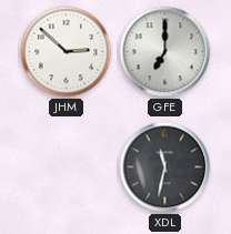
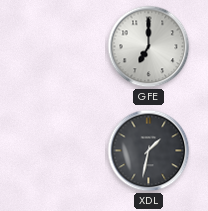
JHM: 2:52 -> none
XDL: 11:32 -> 1:32
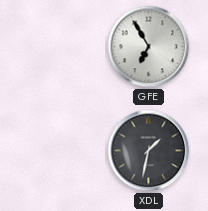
GFE: 7:00 -> 6:55
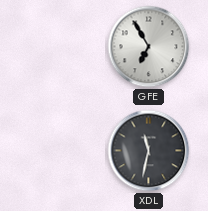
XDL: 1:32 -> 11:32
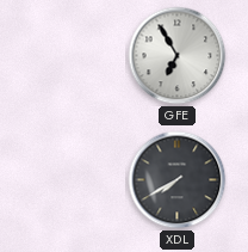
XDL: 11:32 -> 7:40
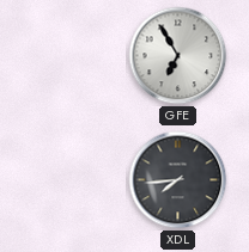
XDL: 7:40 -> 7:44
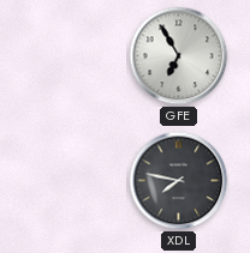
XDL: 7:44 -> 7:47
